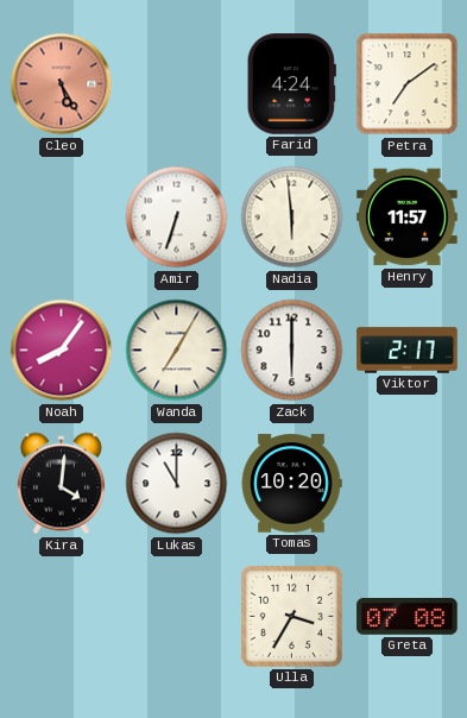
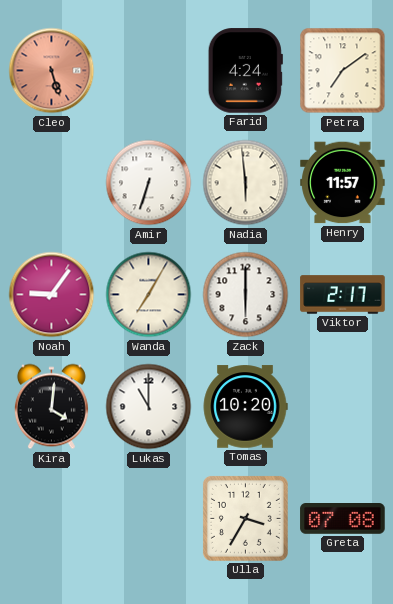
Cleo: 5:25 -> 5:27
Noah: 8:06 -> 9:06
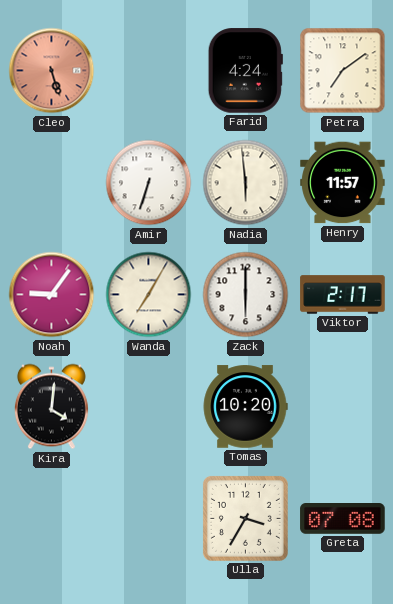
Lukas: 11:00 -> none
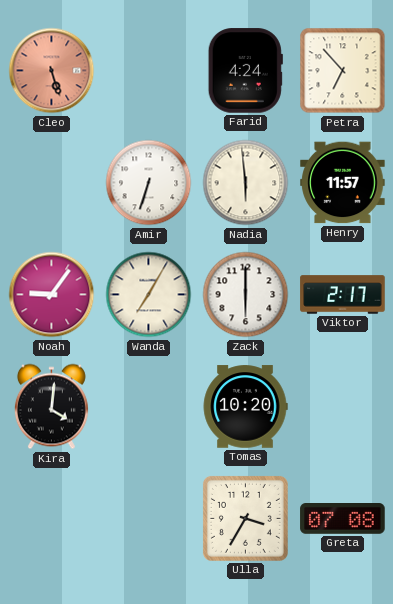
Petra: 7:09 -> 6:53
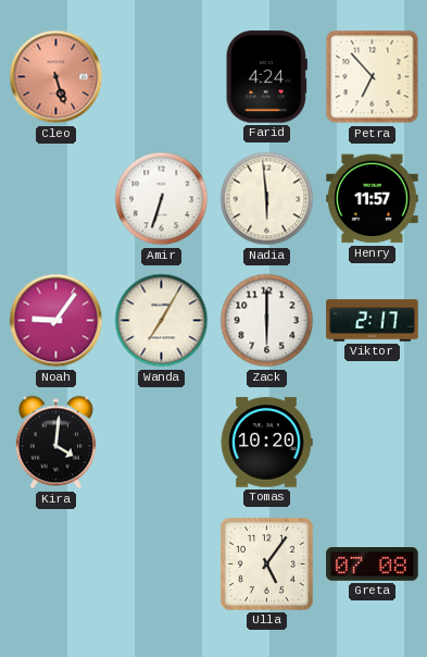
Ulla: 3:35 -> 5:06
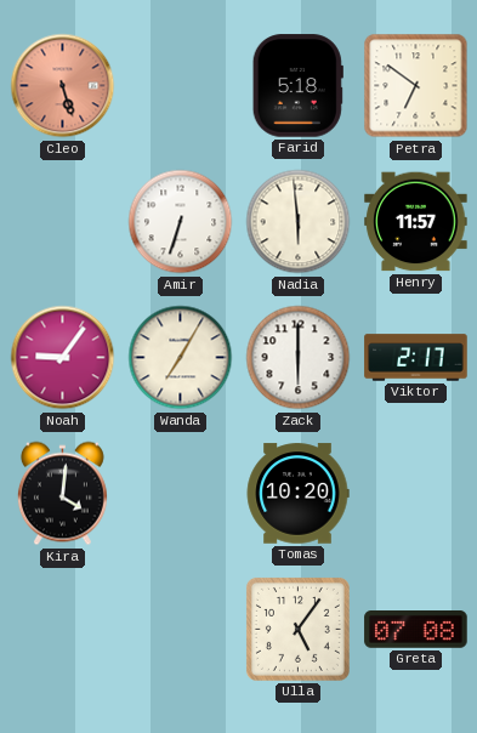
Farid: 4:24 -> 5:18
Petra: 6:53 -> 6:51
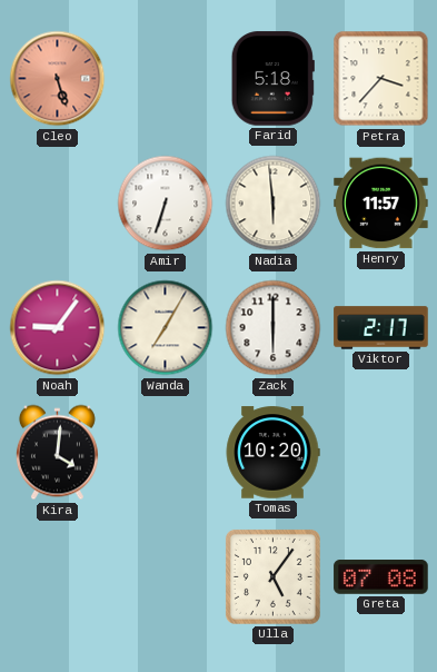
Petra: 6:51 -> 3:37
